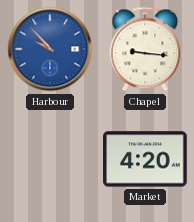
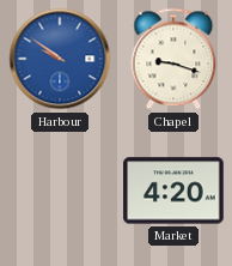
Harbour: 9:53 -> 9:51
Chapel: 9:16 -> 9:18
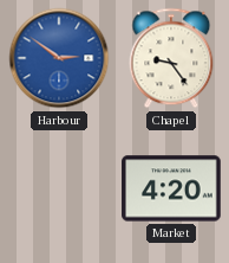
Harbour: 9:51 -> 2:51
Chapel: 9:18 -> 9:24
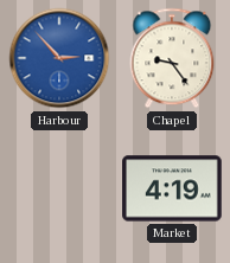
Harbour: 2:51 -> 2:53
Market: 4:20 -> 4:19
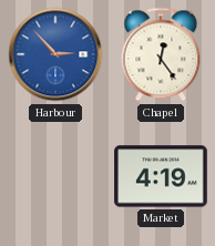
Chapel: 9:24 -> 12:24
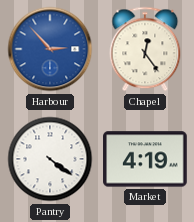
Pantry: none -> 4:21
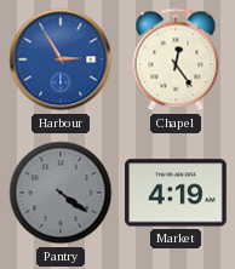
Harbour: 2:53 -> 2:55
Pantry dial: white -> grey
